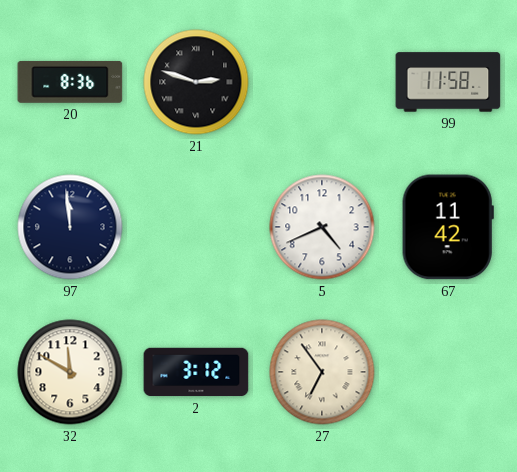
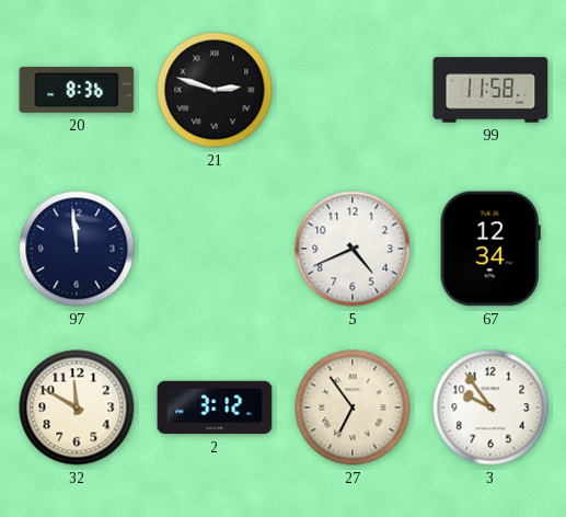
67: 11:42 -> 12:34
3: none -> 9:54
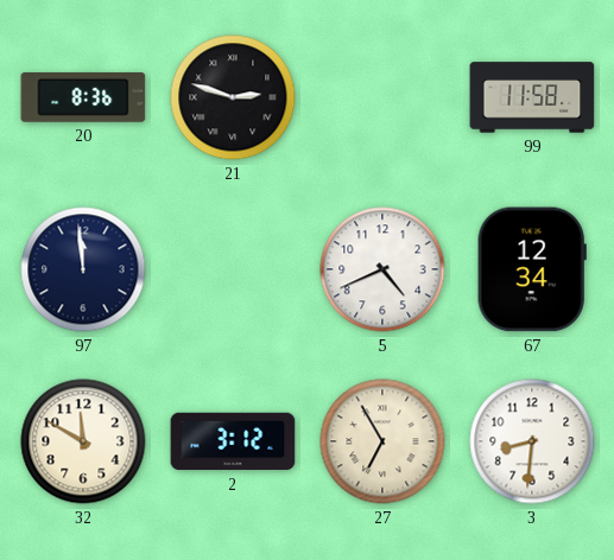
27: 6:54 -> 6:55
3: 9:54 -> 8:31
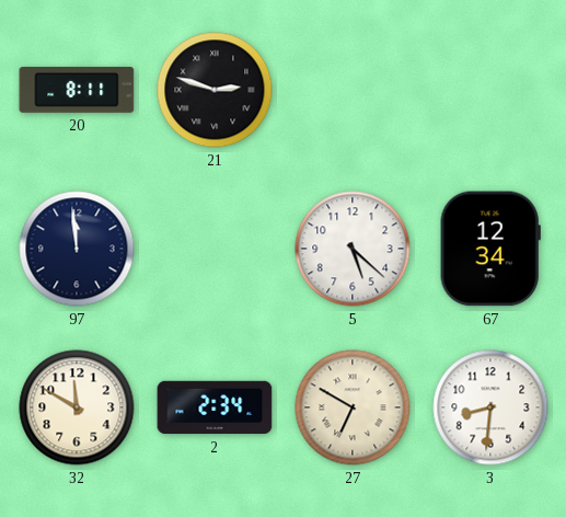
20: 8:36 -> 8:11
99: 11:58 -> none
5: 4:41 -> 5:22
2: 3:12 -> 2:34
27: 6:55 -> 6:50
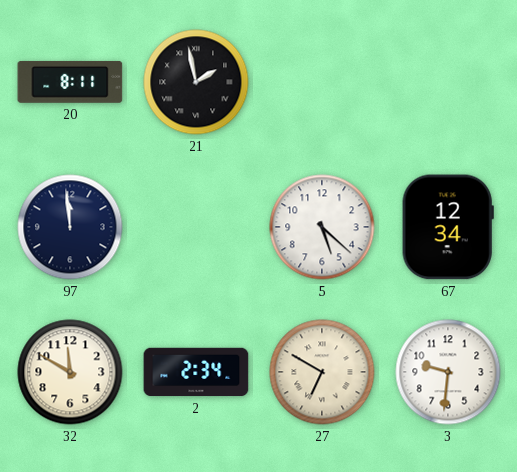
21: 2:48 -> 1:58
3: 8:31 -> 9:31
